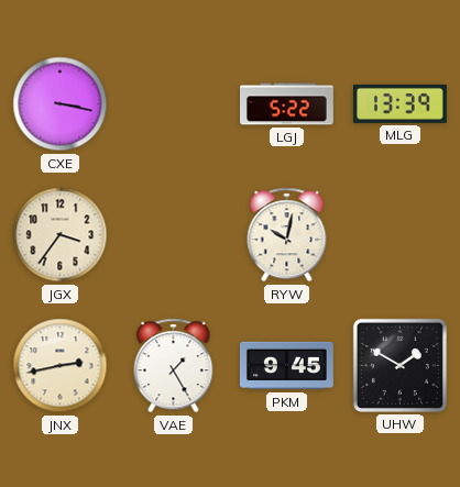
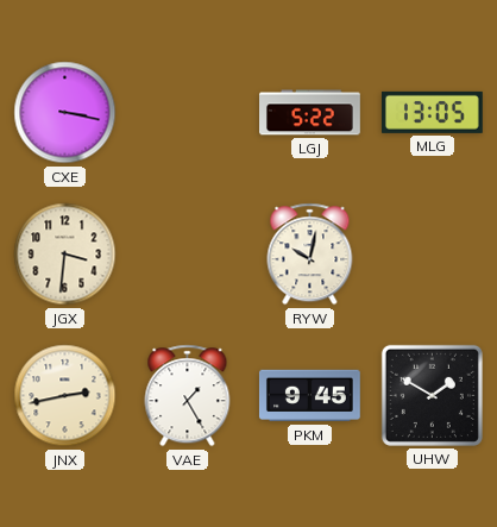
MLG: 13:39 -> 13:05
JGX: 3:36 -> 3:31
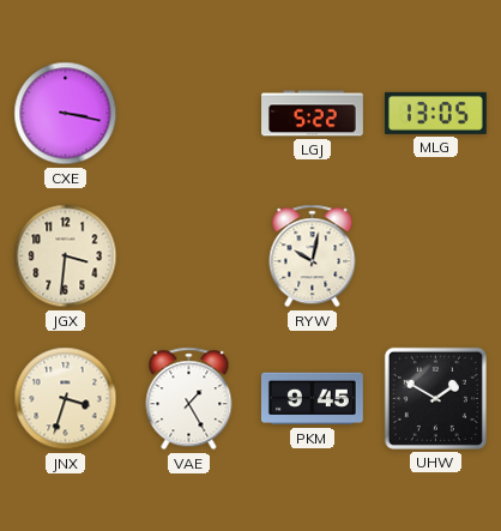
JNX: 2:43 -> 3:33
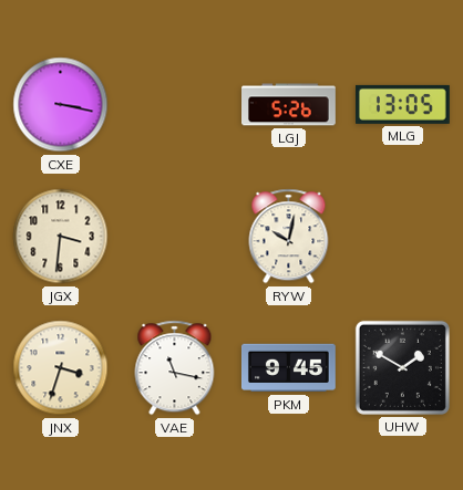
LGJ: 5:22 -> 5:26
VAE: 1:25 -> 11:17
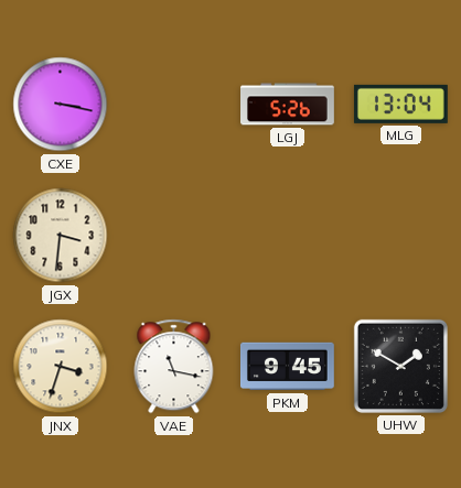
MLG: 13:05 -> 13:04
RYW: 10:02 -> none
